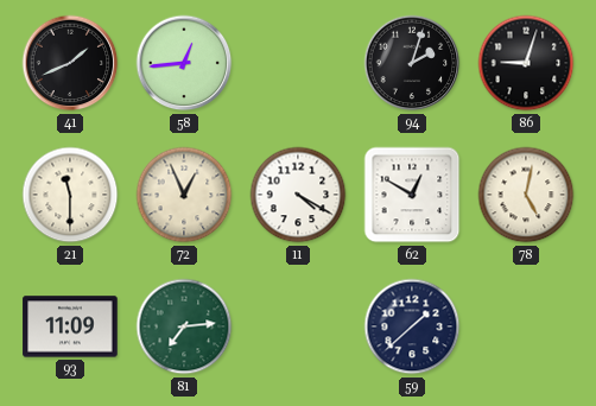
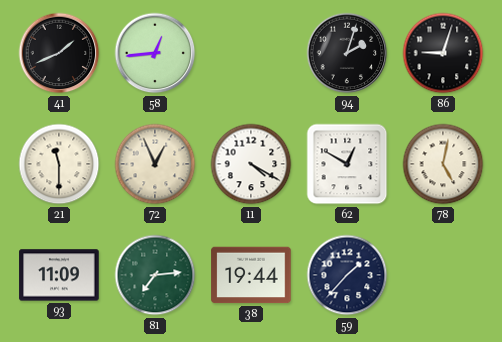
38: none -> 19:44
59: 1:38 -> 1:37
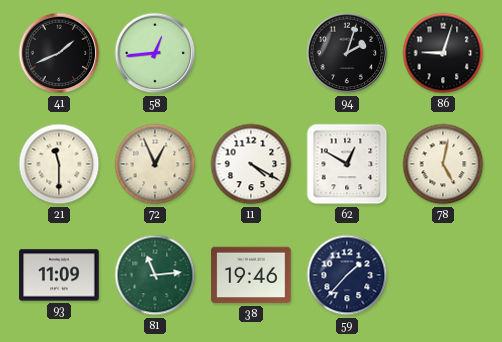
81: 7:14 -> 11:14
38: 19:44 -> 19:46
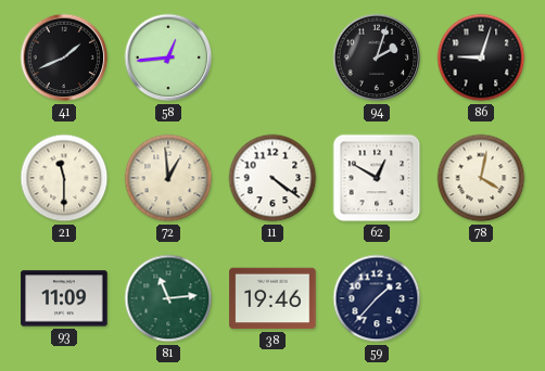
72: 12:56 -> 12:59
11: 4:20 -> 4:21
78: 5:02 -> 4:02
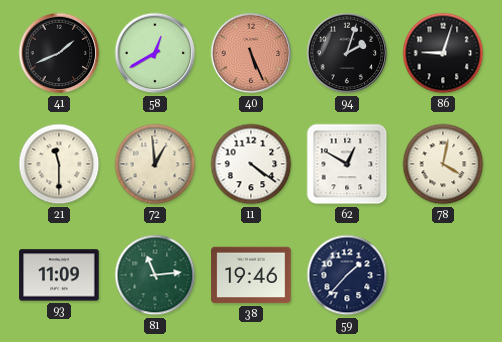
58: 12:44 -> 12:40
40: none -> 5:26
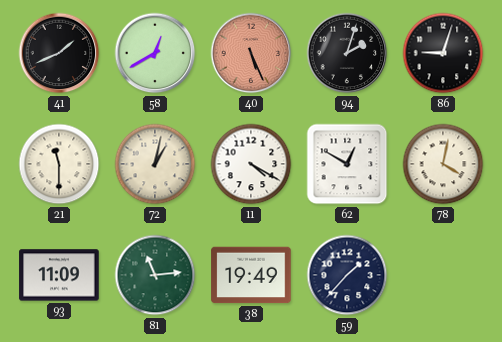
72: 12:59 -> 1:02
11: 4:21 -> 4:20
38: 19:46 -> 19:49
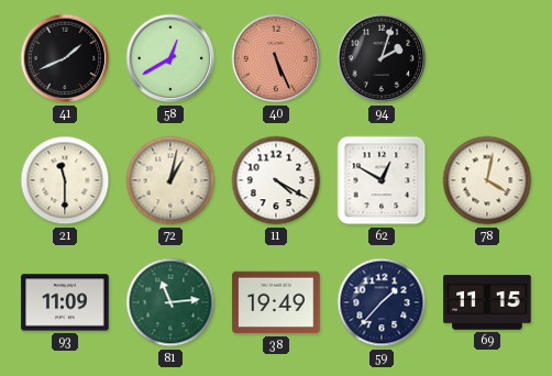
86: 9:03 -> none
69: none -> 11:15
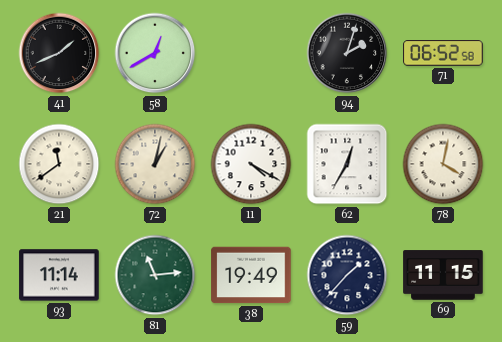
40: 5:26 -> none
71: none -> 06:52
21: 11:30 -> 11:39
62: 12:50 -> 12:35
93: 11:09 -> 11:14
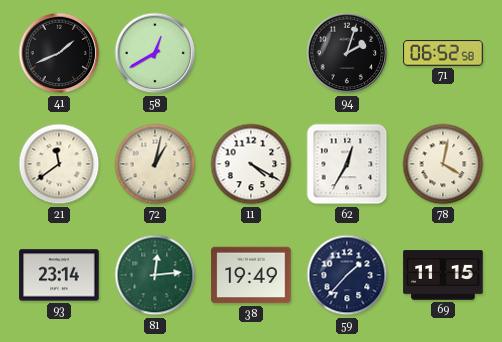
93: 11:14 -> 23:14
81: 11:14 -> 12:14
